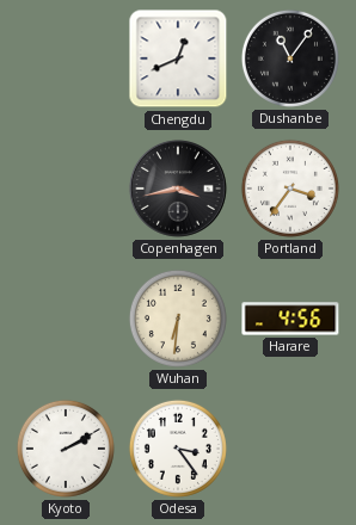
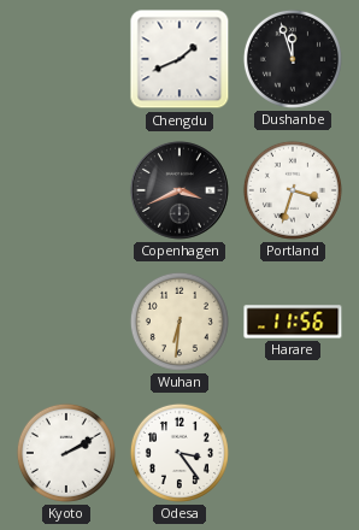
Chengdu: 12:41 -> 1:41
Dushanbe: 11:06 -> 11:57
Copenhagen: 3:43 -> 3:41
Portland: 3:36 -> 3:33
Harare: 4:56 -> 11:56
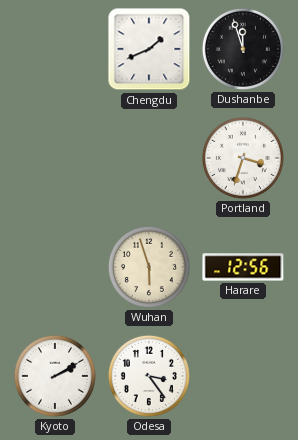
Copenhagen: 3:41 -> none
Wuhan: 6:31 -> 5:57
Harare: 11:56 -> 12:56
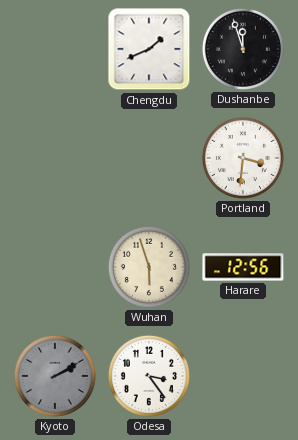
Portland: 3:33 -> 3:31
Kyoto dial: white -> grey
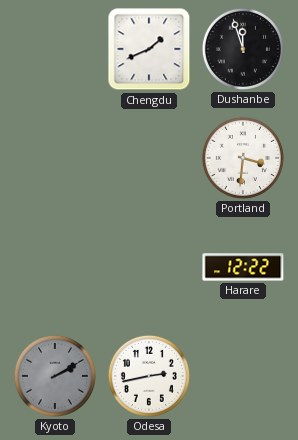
Wuhan: 5:57 -> none
Harare: 12:56 -> 12:22
Odesa: 3:24 -> 2:43
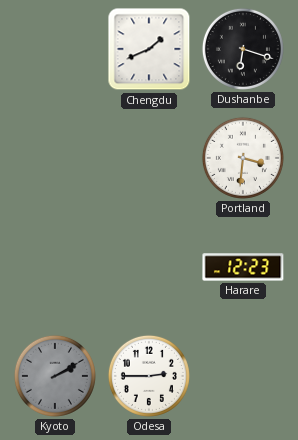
Dushanbe: 11:57 -> 6:18
Harare: 12:22 -> 12:23
Odesa: 2:43 -> 2:45
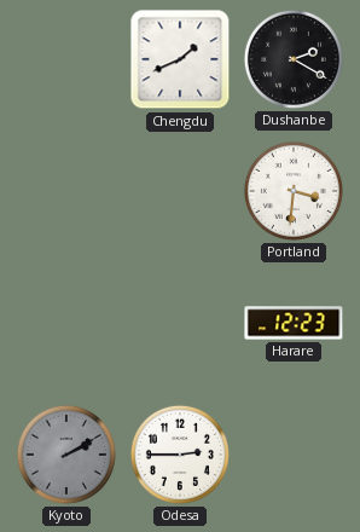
Dushanbe: 6:18 -> 2:20
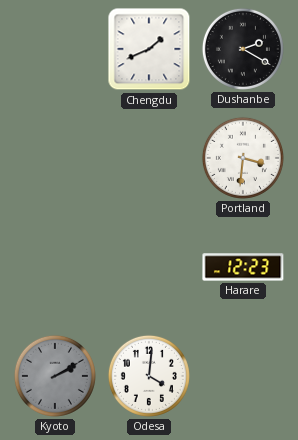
Odesa: 2:45 -> 4:01
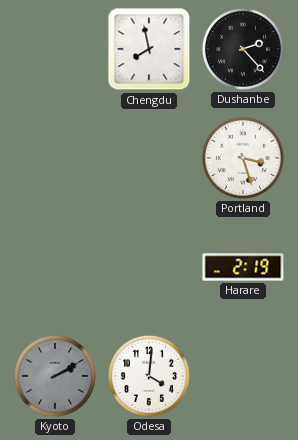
Chengdu: 1:41 -> 7:58
Dushanbe: 2:20 -> 2:23
Portland: 3:31 -> 3:27
Harare: 12:23 -> 2:19
